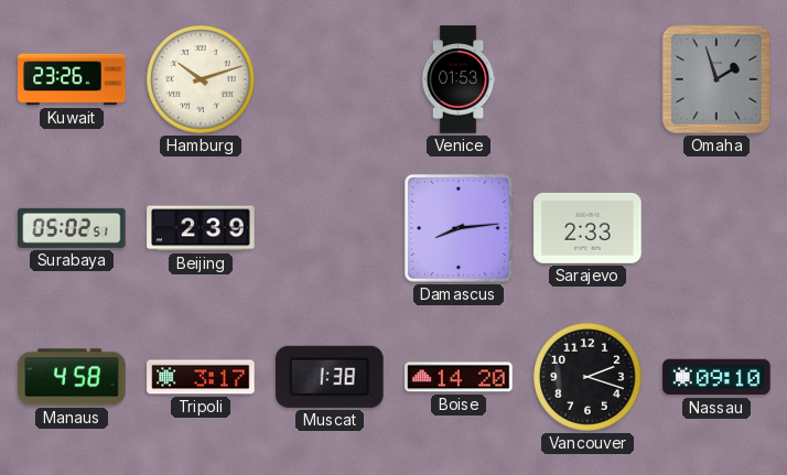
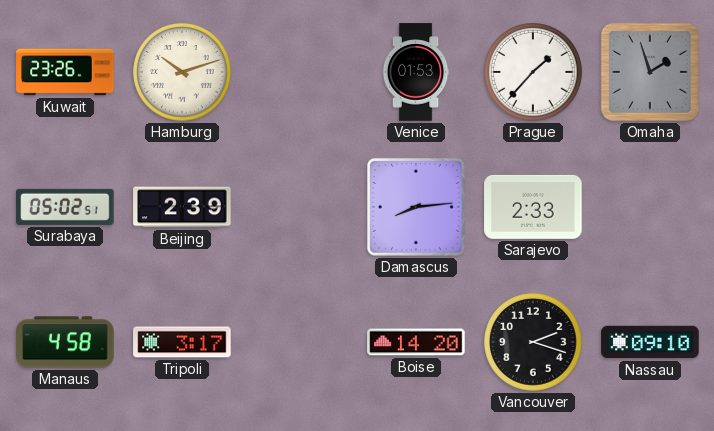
Prague: none -> 1:37
Muscat: 1:38 -> none
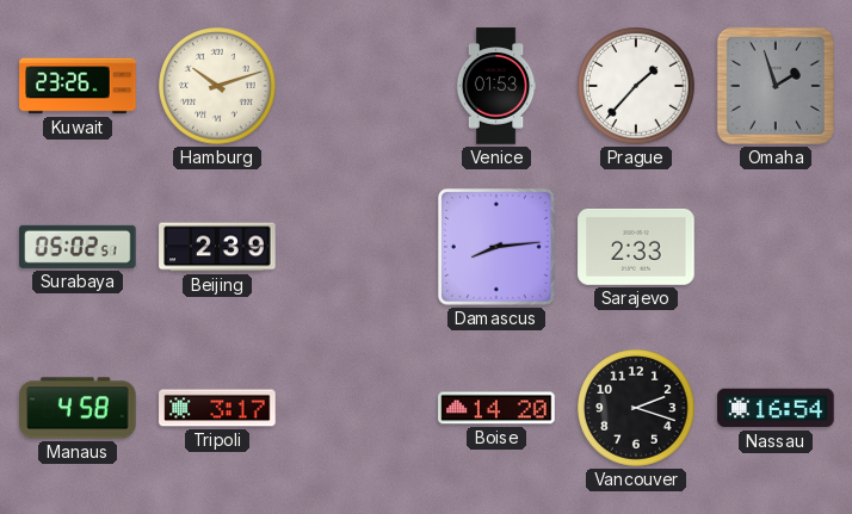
Nassau: 09:10 -> 16:54
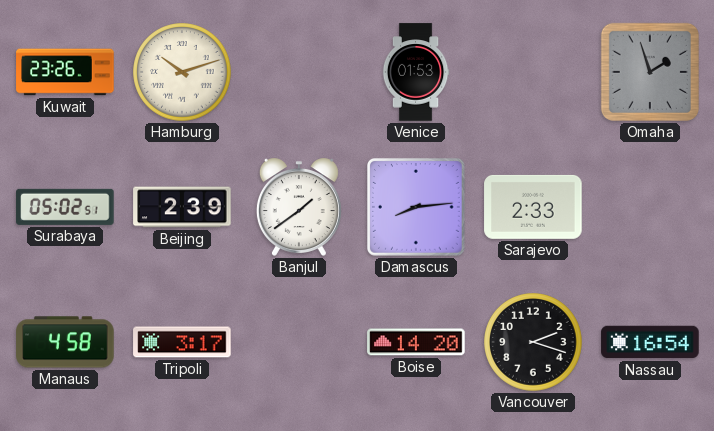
Prague: 1:37 -> none
Banjul: none -> 1:39
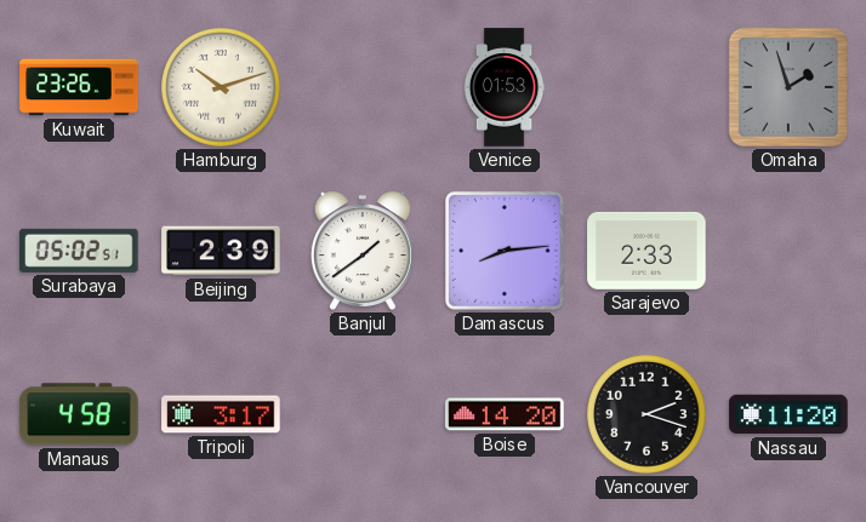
Nassau: 16:54 -> 11:20
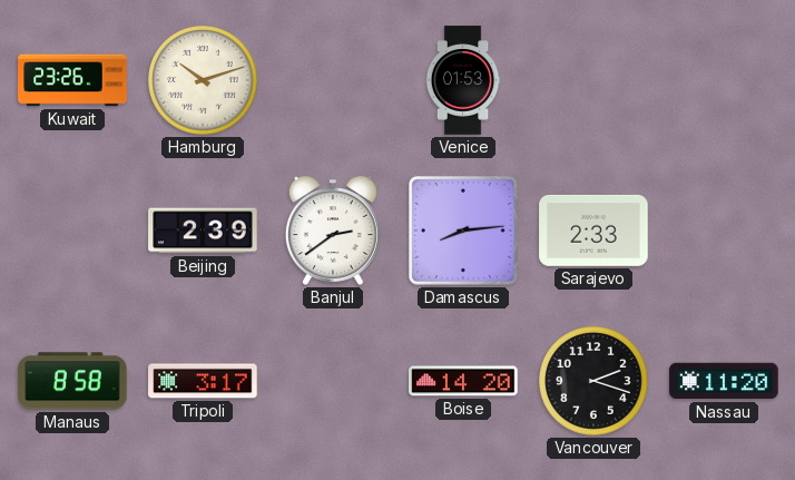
Omaha: 1:57 -> none
Surabaya: 05:02 -> none
Banjul: 1:39 -> 2:39
Manaus: 4:58 -> 8:58
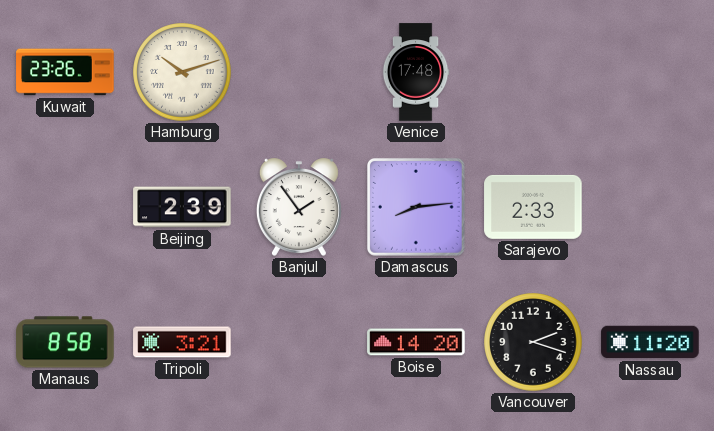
Venice: 01:53 -> 17:48
Banjul: 2:39 -> 1:54
Tripoli: 3:17 -> 3:21
